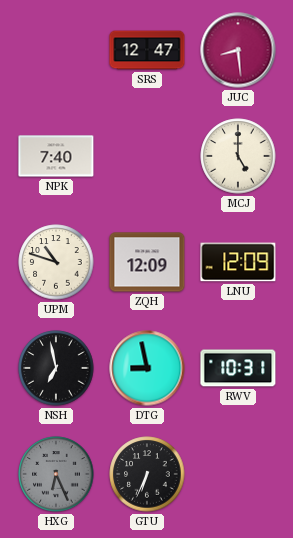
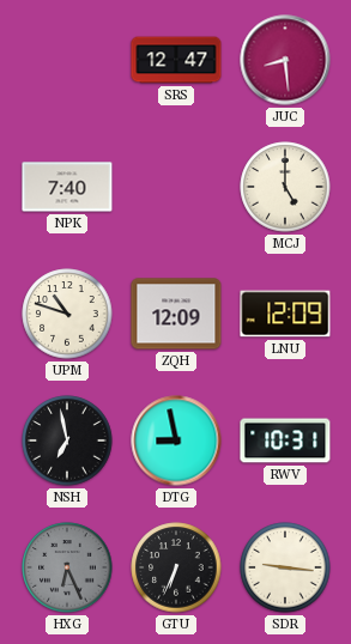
SDR: none -> 9:16
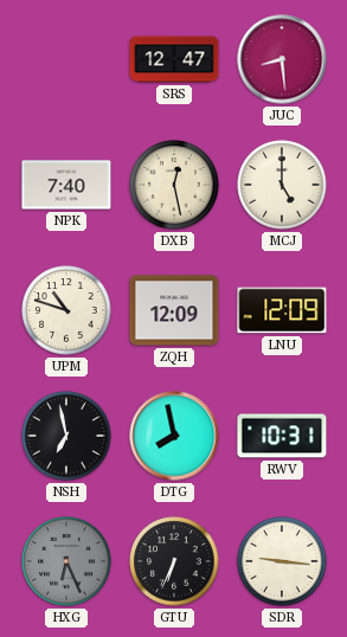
DXB: none -> 12:28
DTG: 8:58 -> 7:58
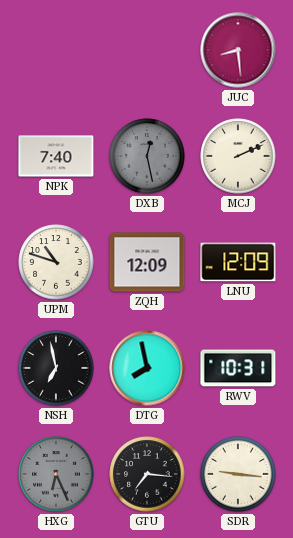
SRS: 12:47 -> none
DXB dial: cream -> grey
MCJ: 5:00 -> 2:11
GTU: 6:34 -> 7:16
